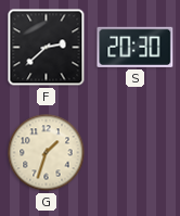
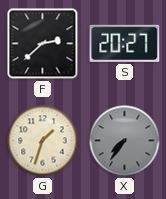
S: 20:30 -> 20:27
X: none -> 7:36
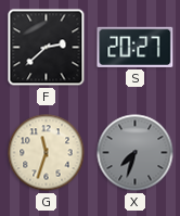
G: 1:33 -> 11:33
X: 7:36 -> 7:33
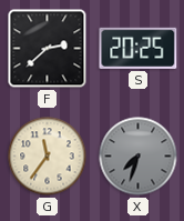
S: 20:27 -> 20:25
G: 11:33 -> 11:36
